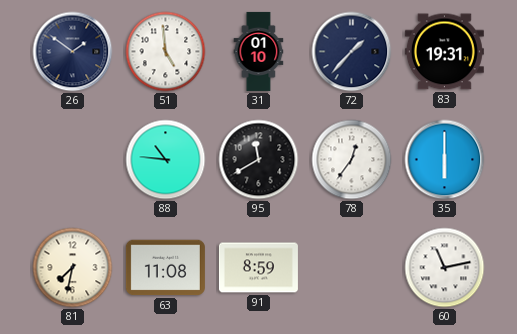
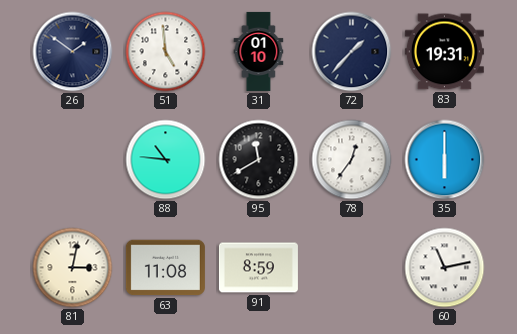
81: 7:32 -> 3:02
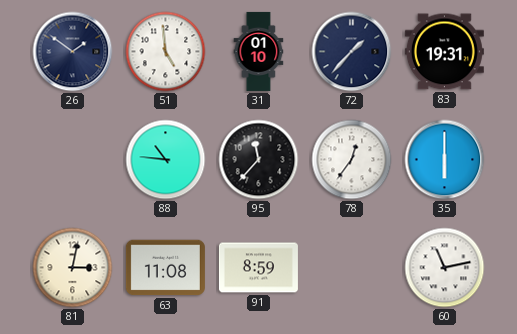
95: 11:40 -> 11:37
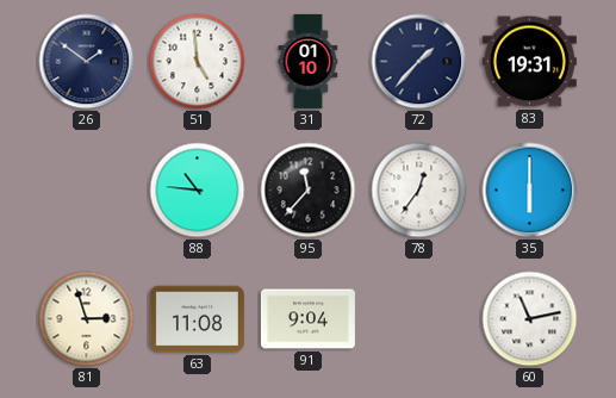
81: 3:02 -> 2:57
91: 8:59 -> 9:04
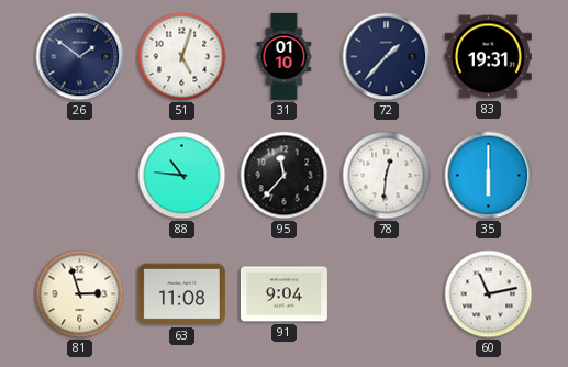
51: 4:59 -> 5:03
78: 12:36 -> 12:31
